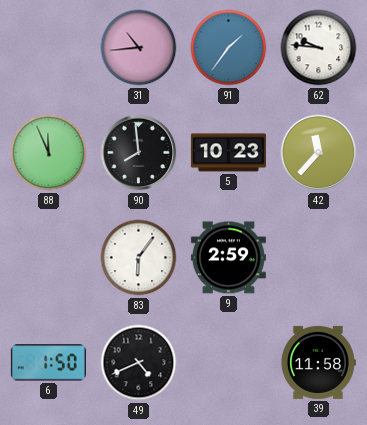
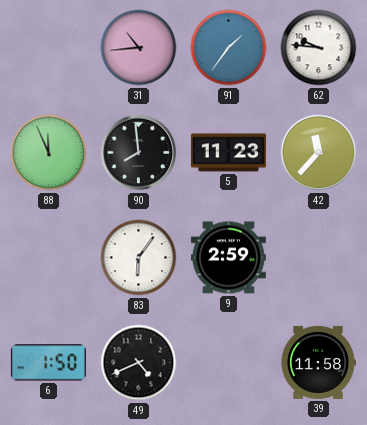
5: 10:23 -> 11:23
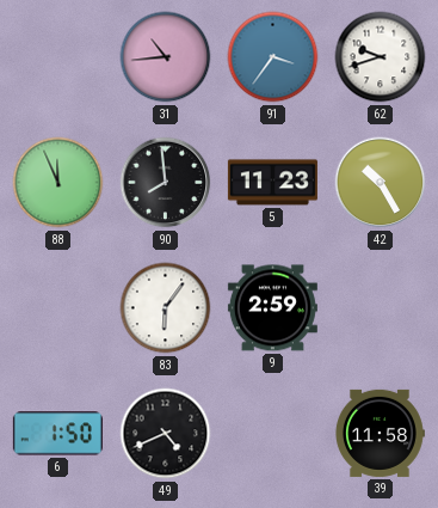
91: 1:36 -> 3:36
62: 9:46 -> 9:42
42: 11:37 -> 10:25
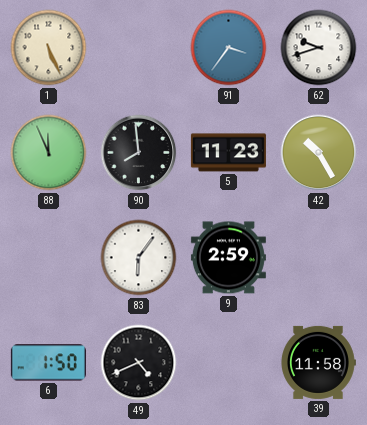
1: none -> 5:26
31: 10:44 -> none
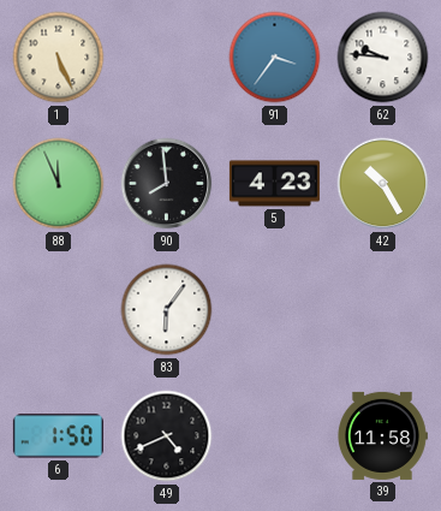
62: 9:42 -> 9:46
5: 11:23 -> 4:23
9: 2:59 -> none
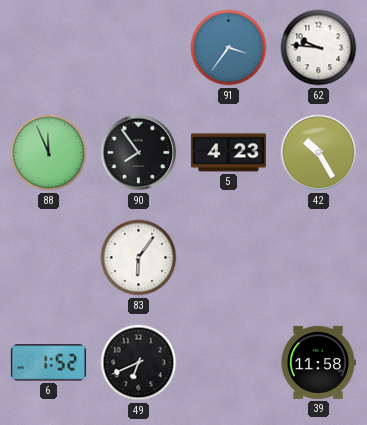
1: 5:26 -> none
90: 7:59 -> 7:54
6: 1:50 -> 1:52
49: 4:41 -> 6:41
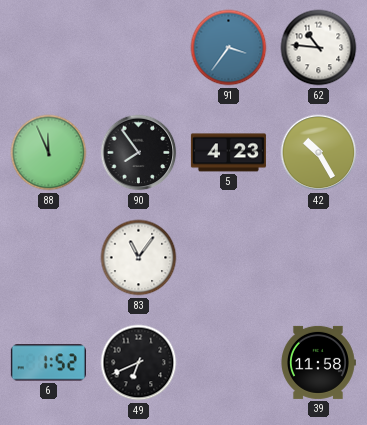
62: 9:46 -> 10:46
83: 6:06 -> 11:06
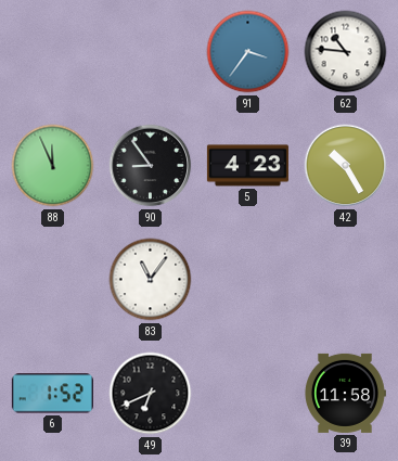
90: 7:54 -> 8:54
